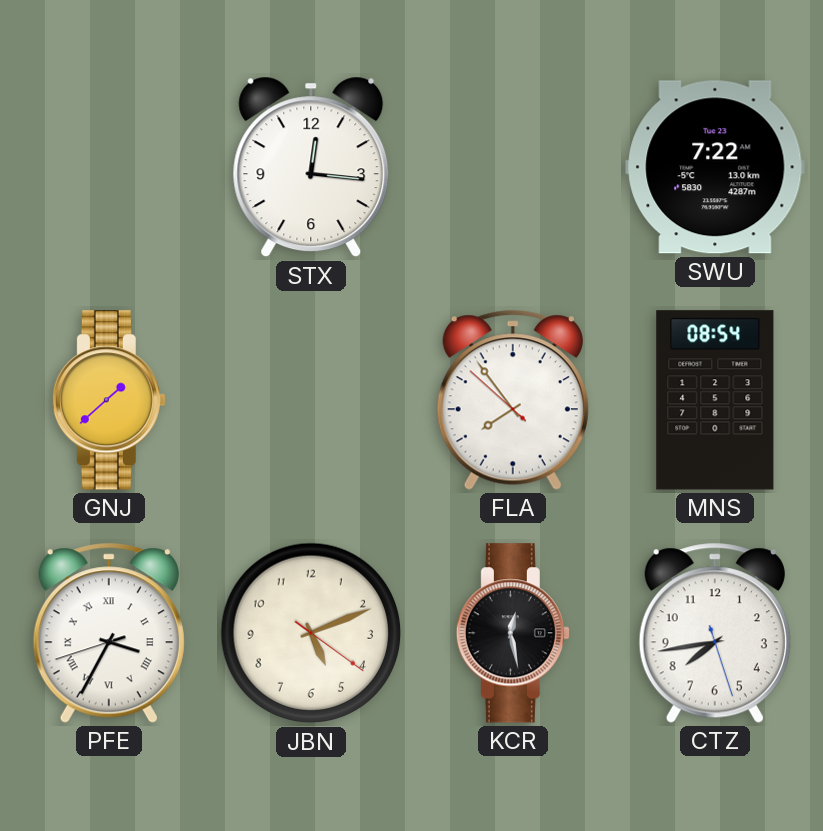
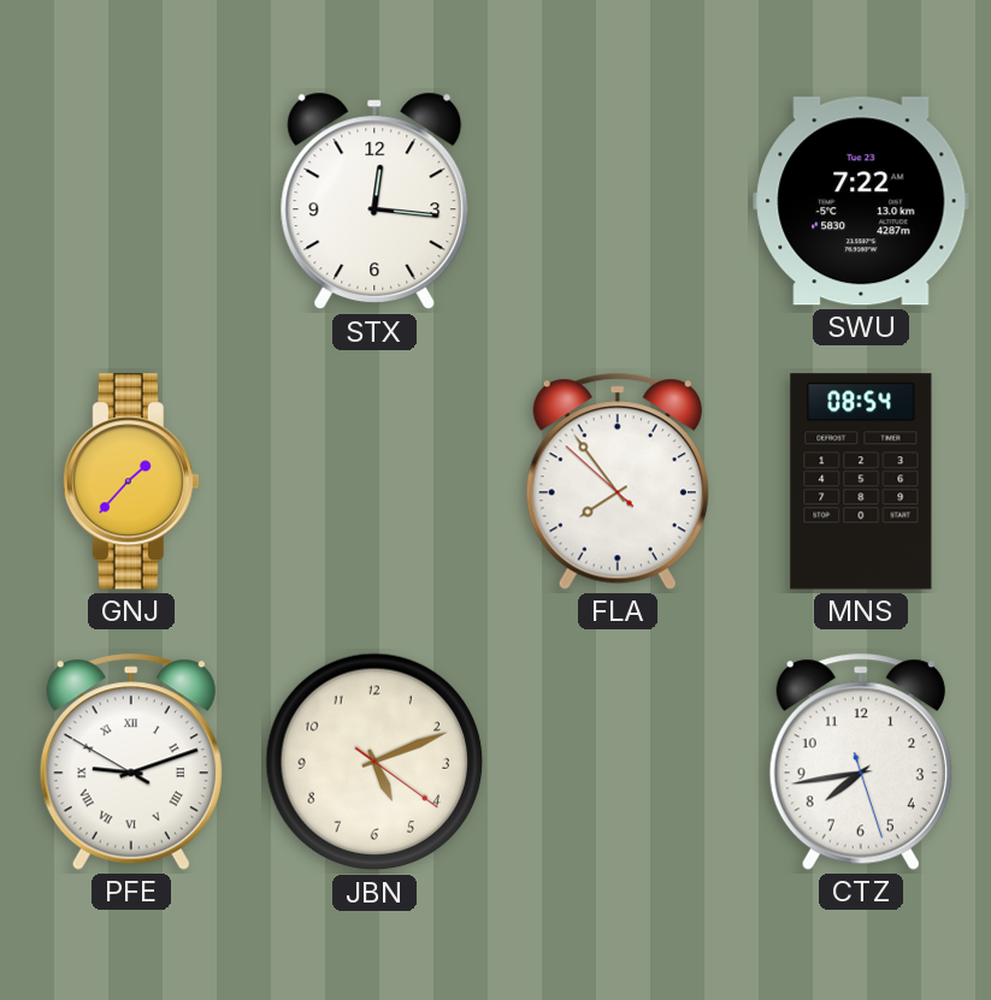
GNJ: 1:38 -> 1:37
PFE: 3:34 -> 9:11
KCR: 12:28 -> none
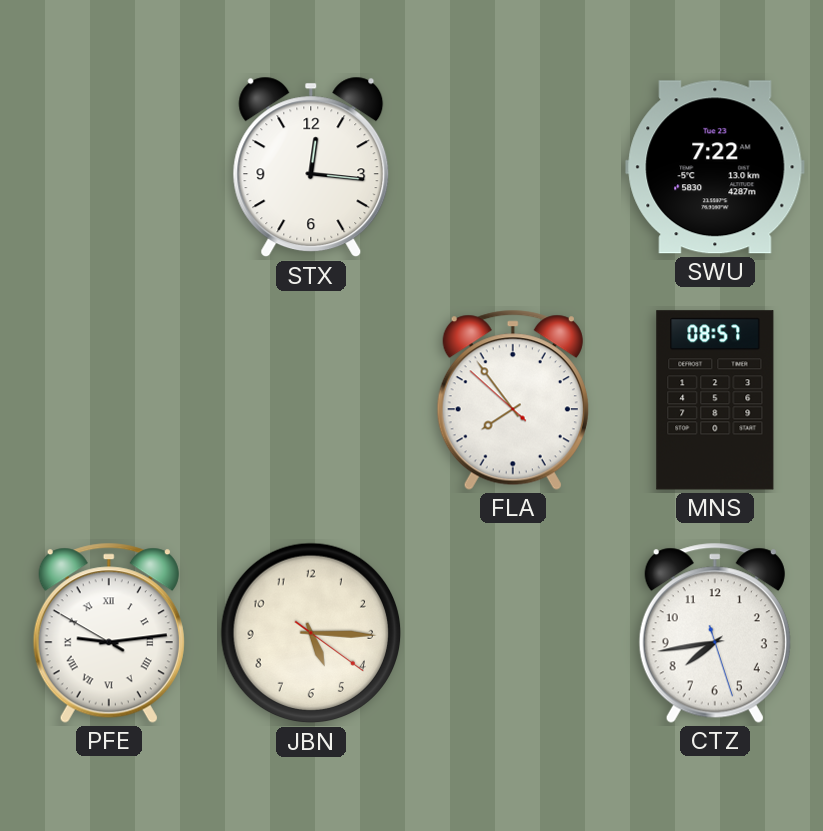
GNJ: 1:37 -> none
MNS: 08:54 -> 08:57
PFE: 9:11 -> 9:13
JBN: 5:11 -> 5:15
